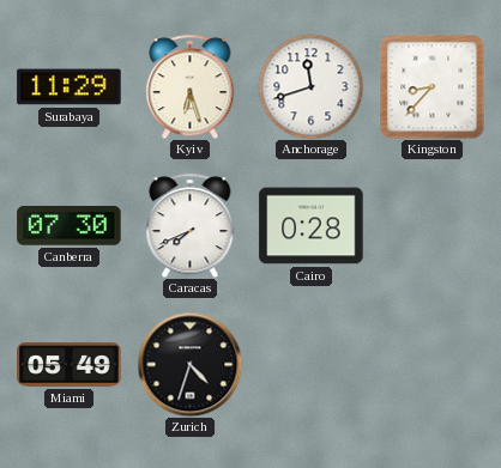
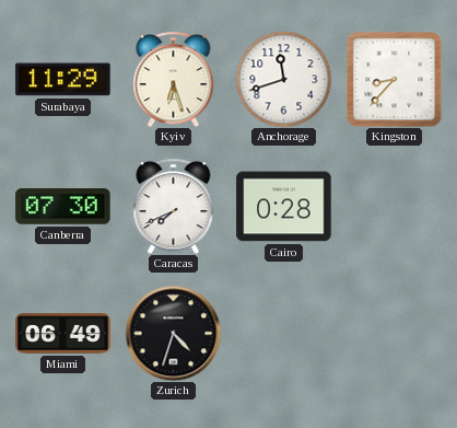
Miami: 05:49 -> 06:49
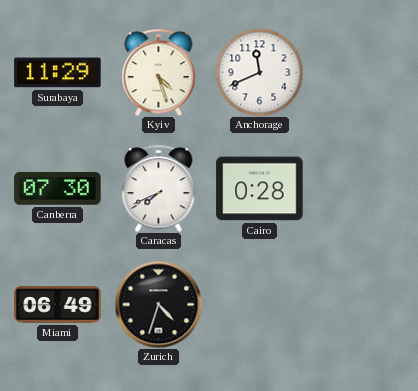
Kyiv: 6:27 -> 4:27
Anchorage: 11:42 -> 11:41
Kingston: 8:37 -> none
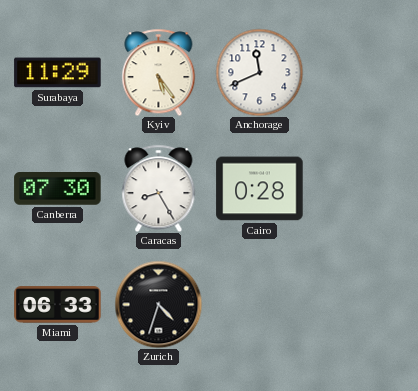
Kyiv: 4:27 -> 5:24
Caracas: 7:41 -> 8:25
Miami: 06:49 -> 06:33
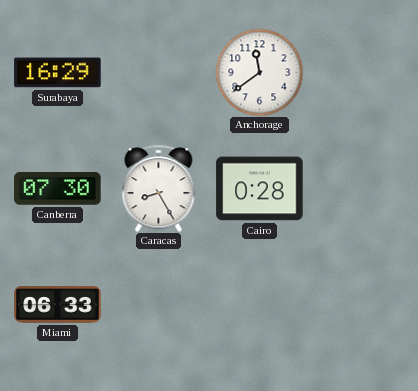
Surabaya: 11:29 -> 16:29
Kyiv: 5:24 -> none
Anchorage: 11:41 -> 11:39
Zurich: 4:33 -> none
